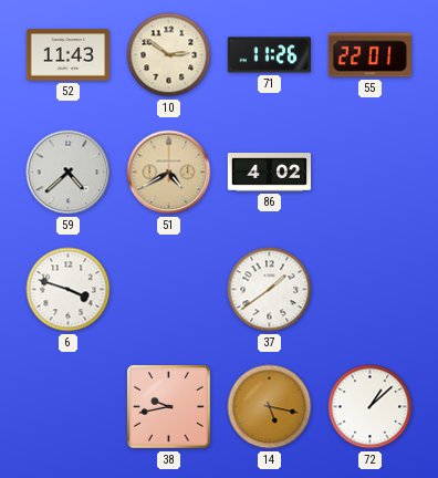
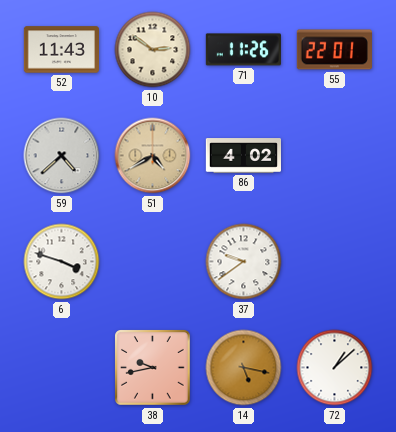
37: 1:39 -> 9:39
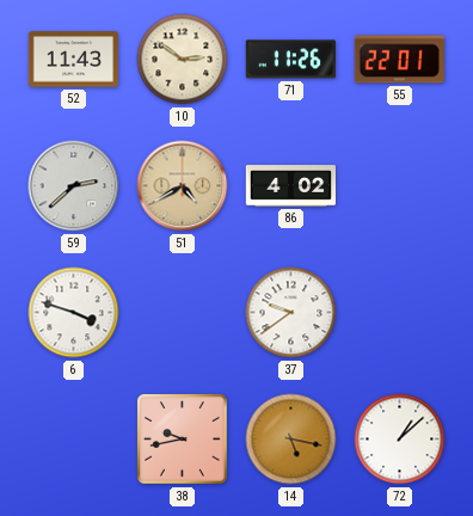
59: 4:38 -> 2:38
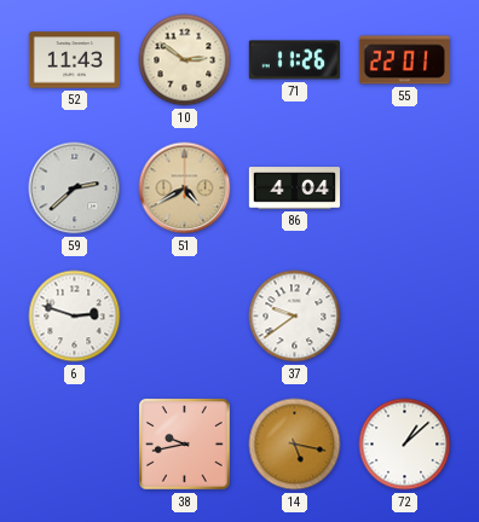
86: 4:02 -> 4:04
6: 3:48 -> 2:48
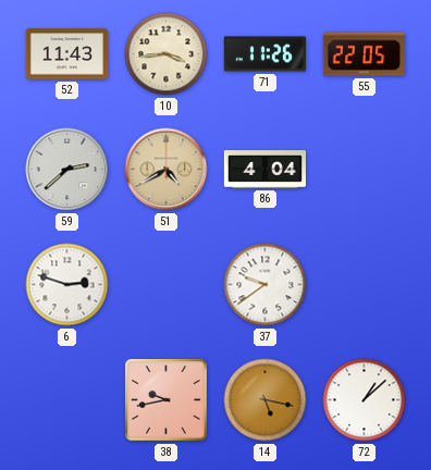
10: 2:51 -> 3:44
55: 22:01 -> 22:05
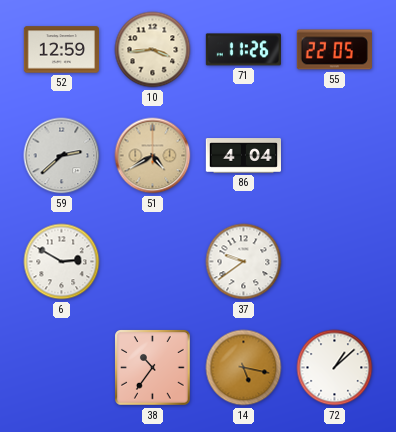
52: 11:43 -> 12:59
6: 2:48 -> 2:50
38: 9:43 -> 10:36
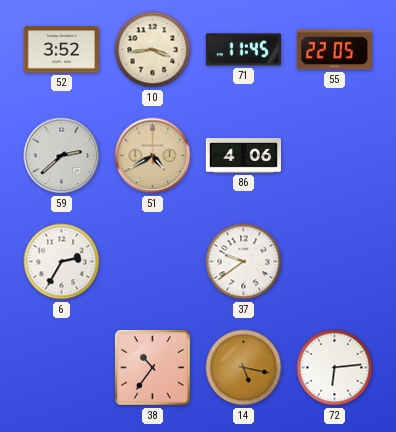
52: 12:59 -> 3:52
71: 11:26 -> 11:45
86: 4:04 -> 4:06
6: 2:50 -> 2:35
72: 1:08 -> 6:14
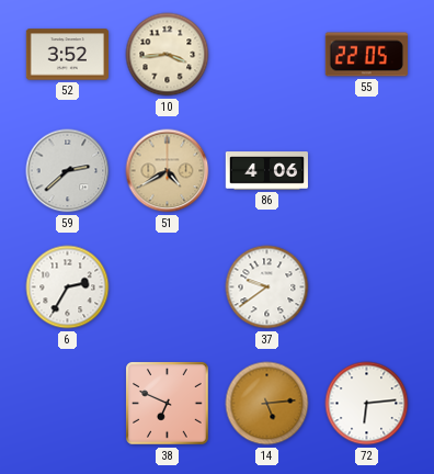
71: 11:45 -> none
38: 10:36 -> 6:49
14: 5:17 -> 5:14
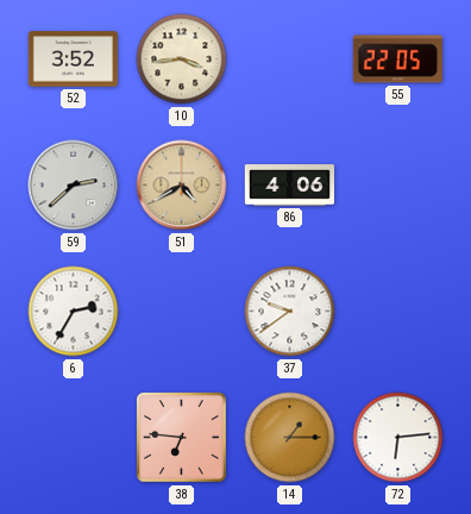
38: 6:49 -> 6:46
14: 5:14 -> 1:15
